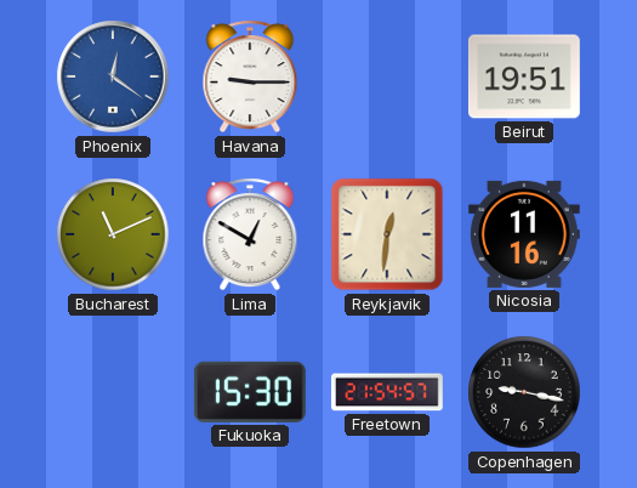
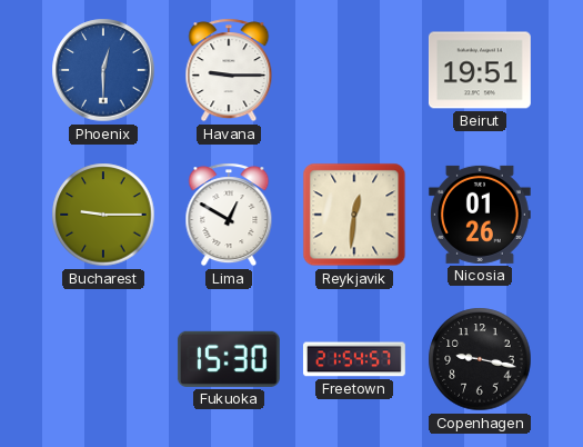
Phoenix: 12:21 -> 12:30
Bucharest: 11:11 -> 9:15
Nicosia: 11:16 -> 01:26
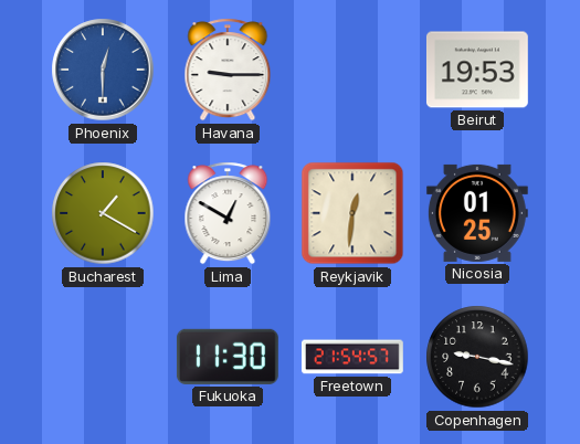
Beirut: 19:51 -> 19:53
Bucharest: 9:15 -> 1:20
Nicosia: 01:26 -> 01:25
Fukuoka: 15:30 -> 11:30
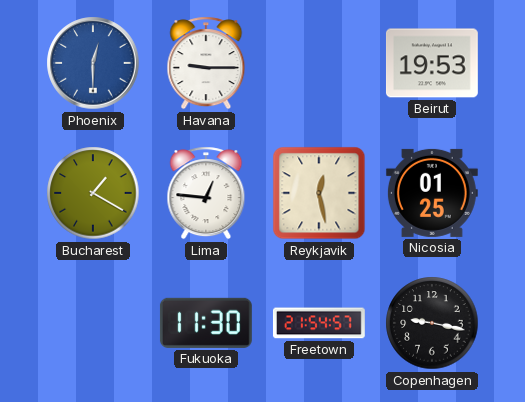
Lima: 12:50 -> 12:46
Reykjavik: 12:31 -> 12:28
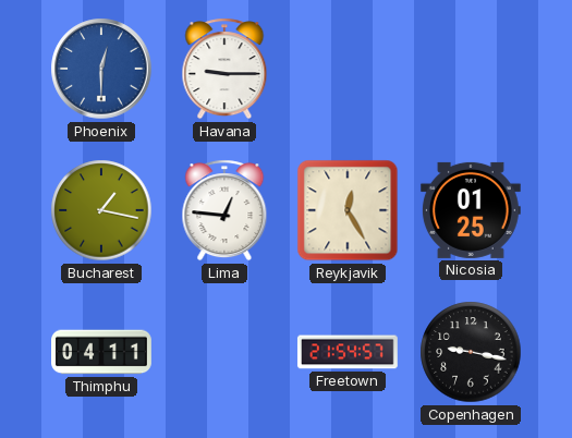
Beirut: 19:53 -> none
Bucharest: 1:20 -> 1:17
Reykjavik: 12:28 -> 12:25
Thimphu: none -> 04:11
Fukuoka: 11:30 -> none
